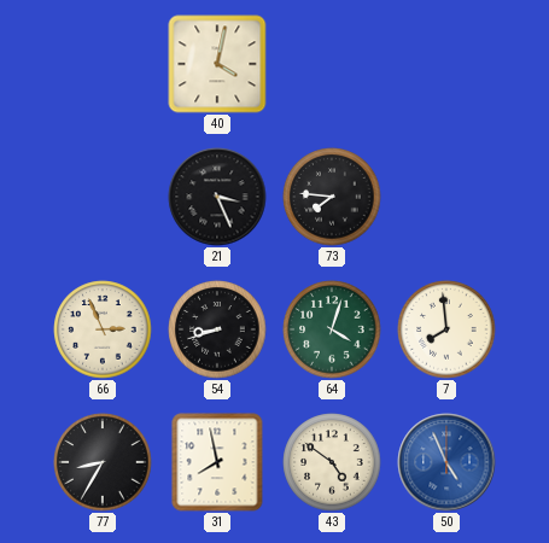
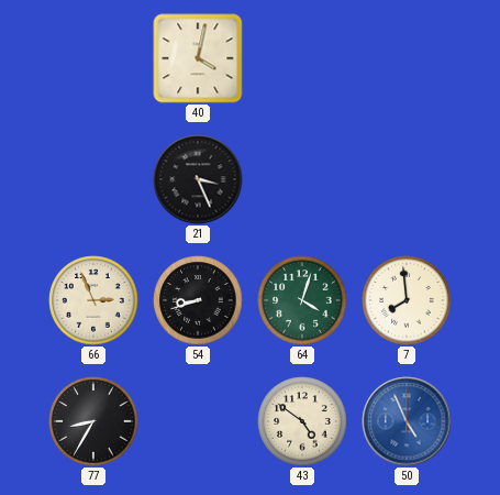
73: 7:46 -> none
31: 7:58 -> none
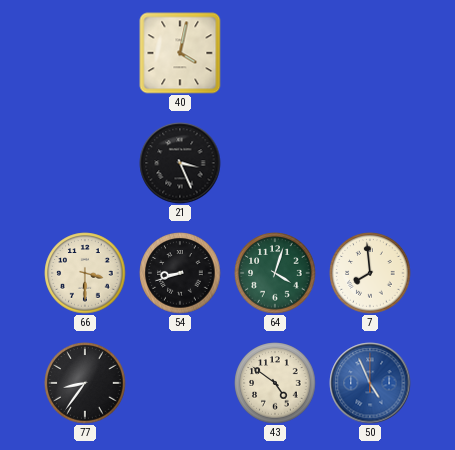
66: 2:56 -> 3:30
77: 8:35 -> 8:36
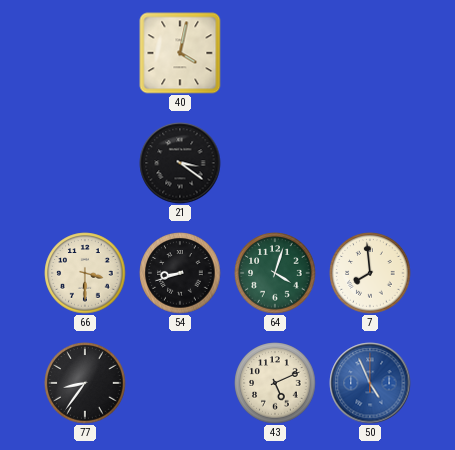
21: 3:26 -> 3:21
43: 4:51 -> 5:11
